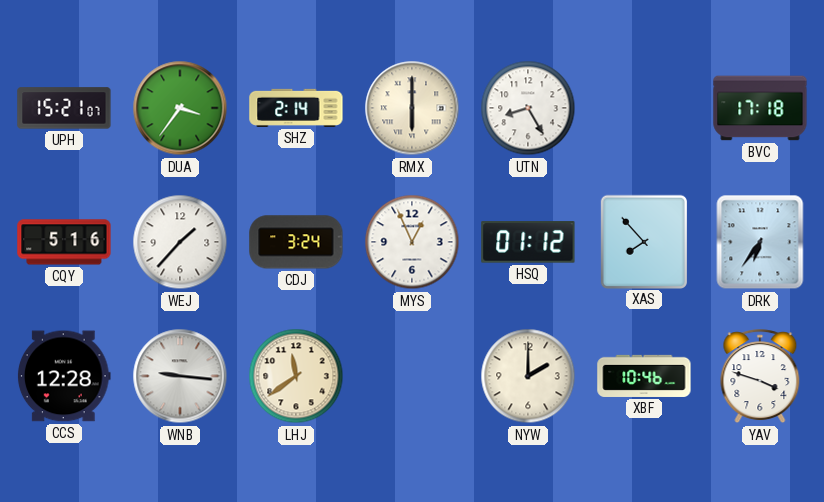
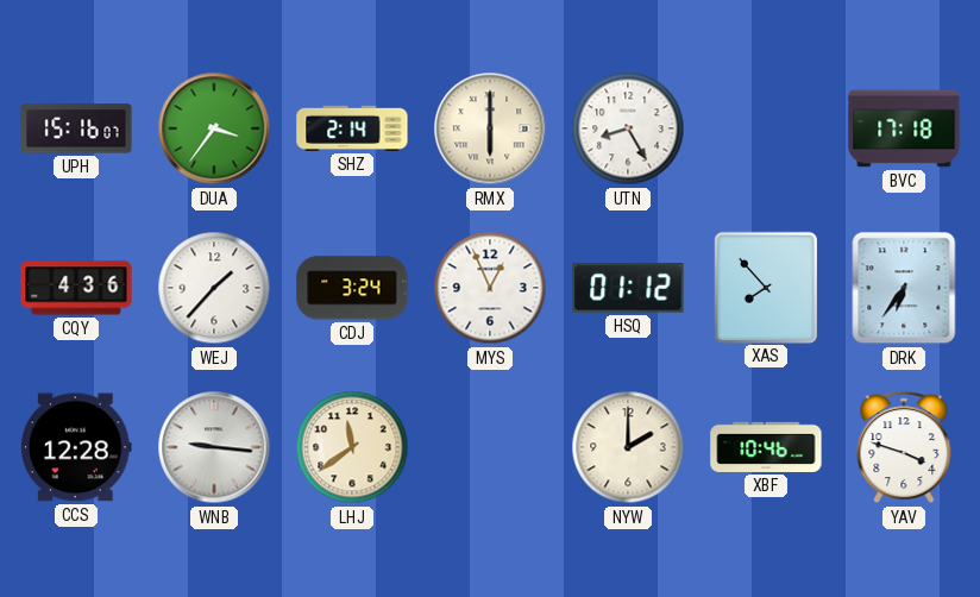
UPH: 15:21 -> 15:16
CQY: 5:16 -> 4:36
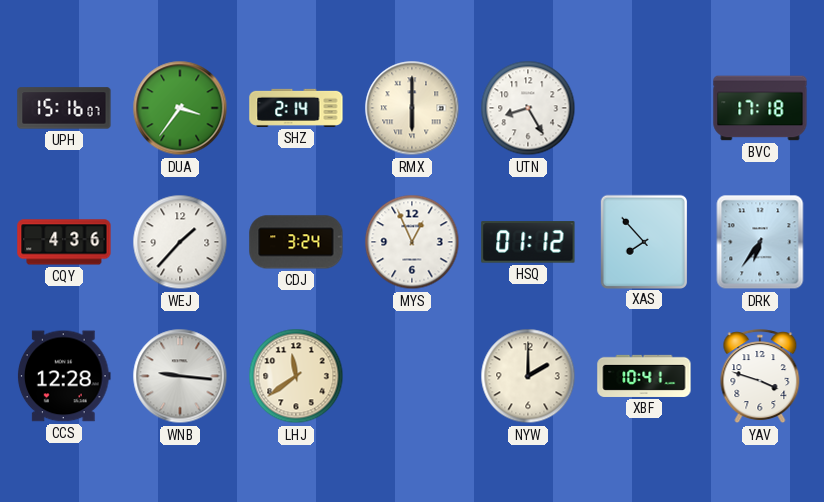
XBF: 10:46 -> 10:41
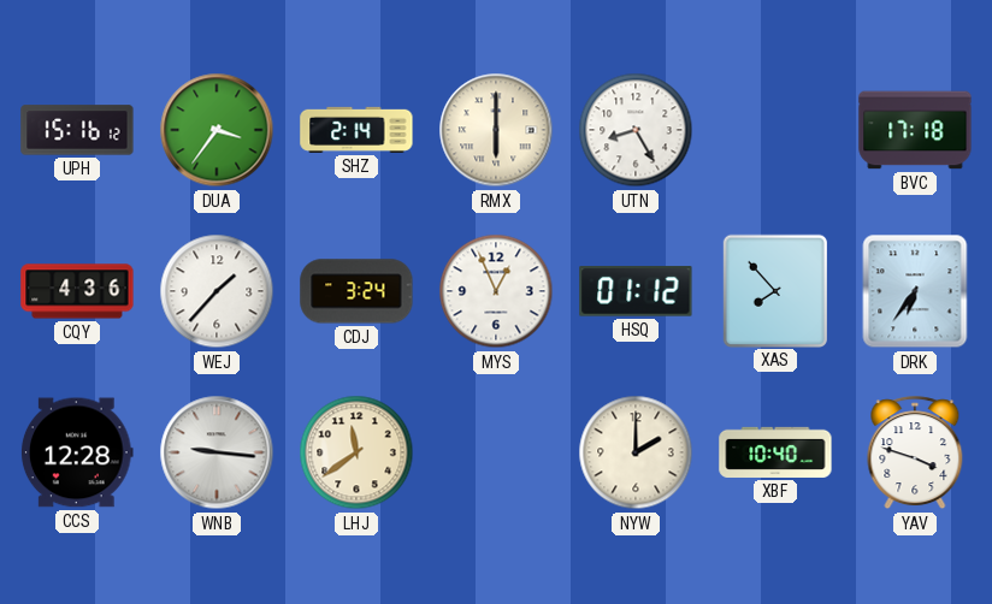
UPH: 15:16:07 -> 15:16:12
XBF: 10:41 -> 10:40
